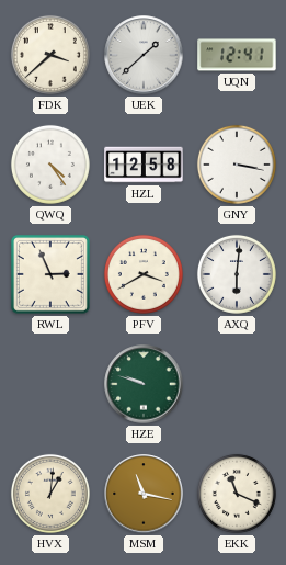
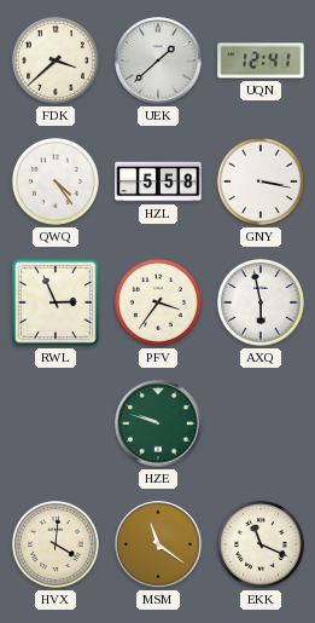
HZL: 12:58 -> 5:58
PFV: 3:40 -> 3:36
AXQ: 6:01 -> 5:58
HVX: 1:01 -> 4:01
MSM: 11:17 -> 11:21
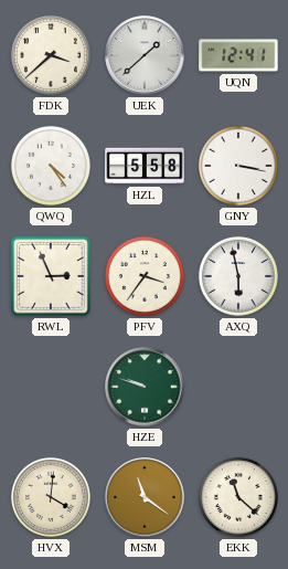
EKK: 11:19 -> 11:22
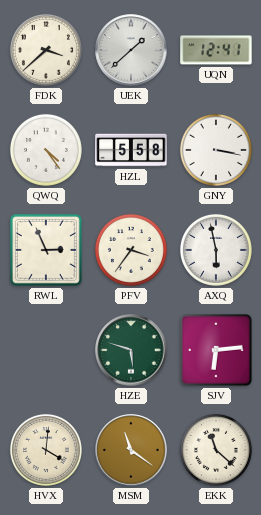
HZE: 9:48 -> 5:48
SJV: none -> 6:14
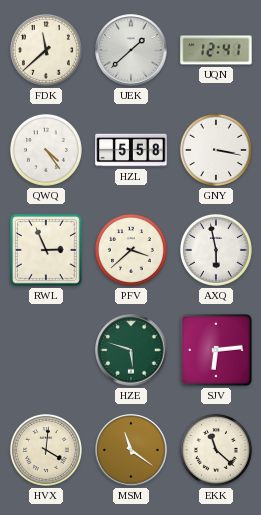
FDK: 3:38 -> 11:38
PFV: 3:36 -> 3:38
